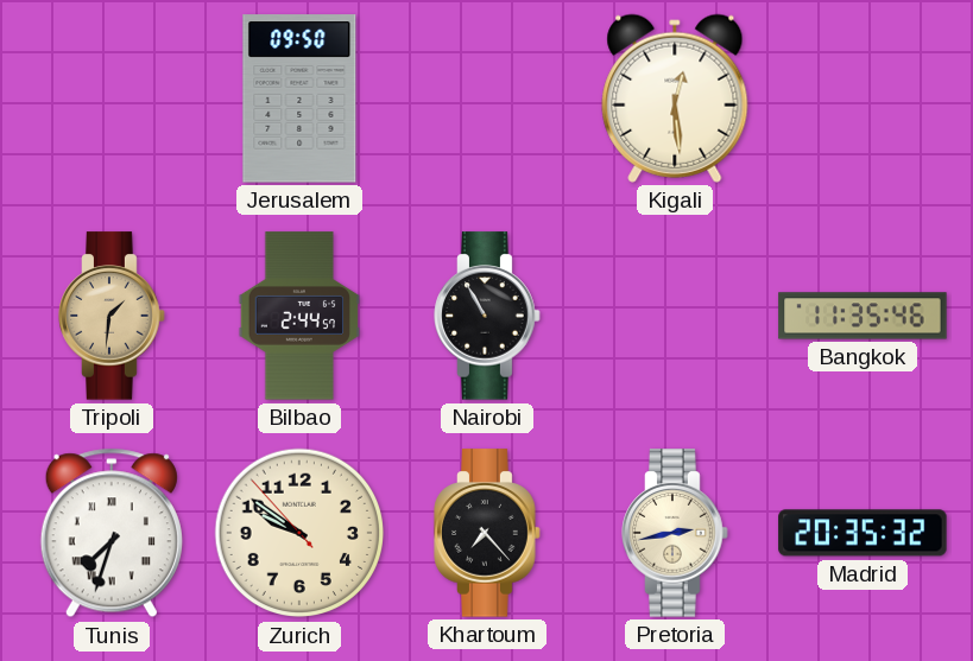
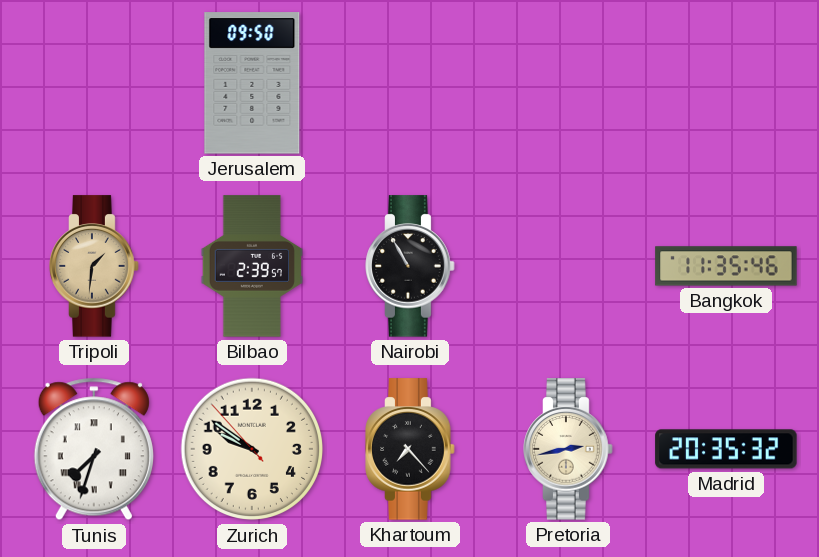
Kigali: 12:29 -> none
Bilbao: 2:44 -> 2:39
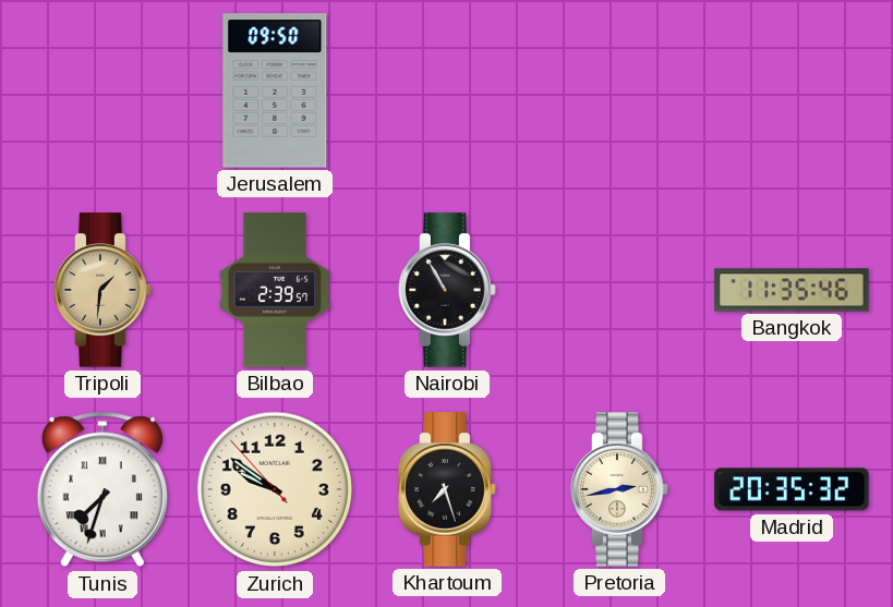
Khartoum: 7:23 -> 7:27
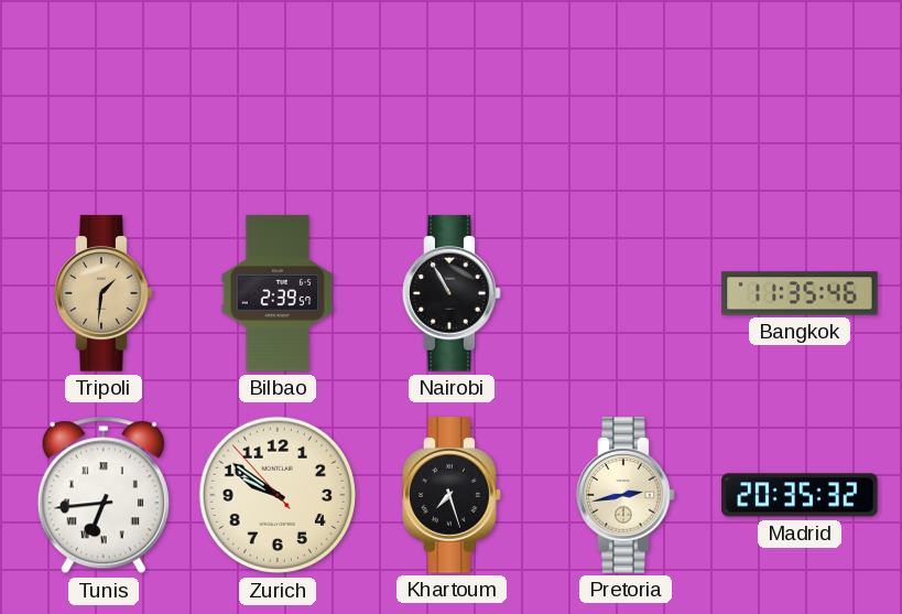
Jerusalem: 09:50 -> none
Tunis: 7:33 -> 6:44
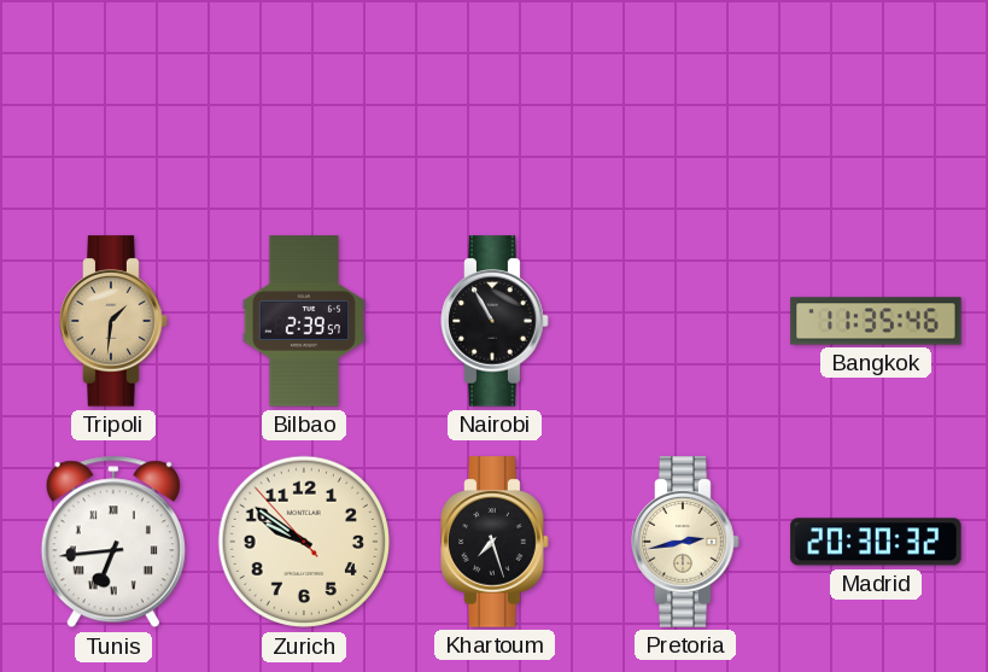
Madrid: 20:35 -> 20:30
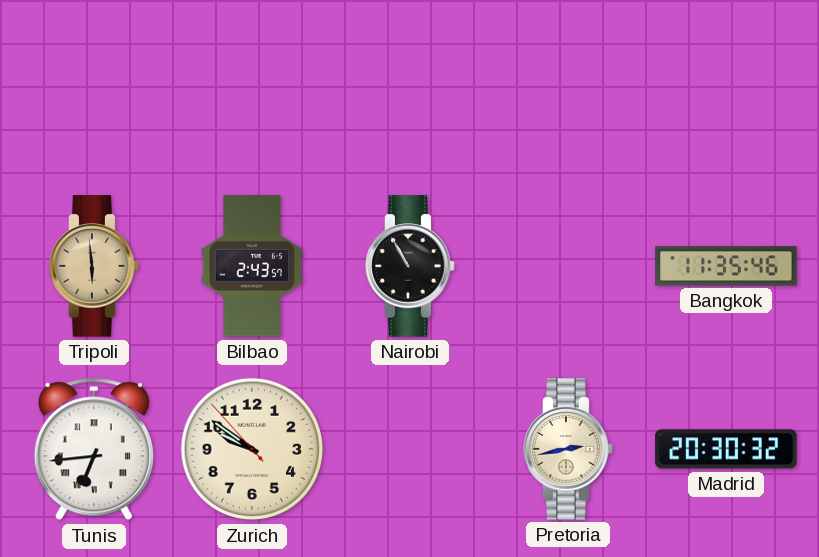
Tripoli: 1:31 -> 5:59
Bilbao: 2:39 -> 2:43
Khartoum: 7:27 -> none
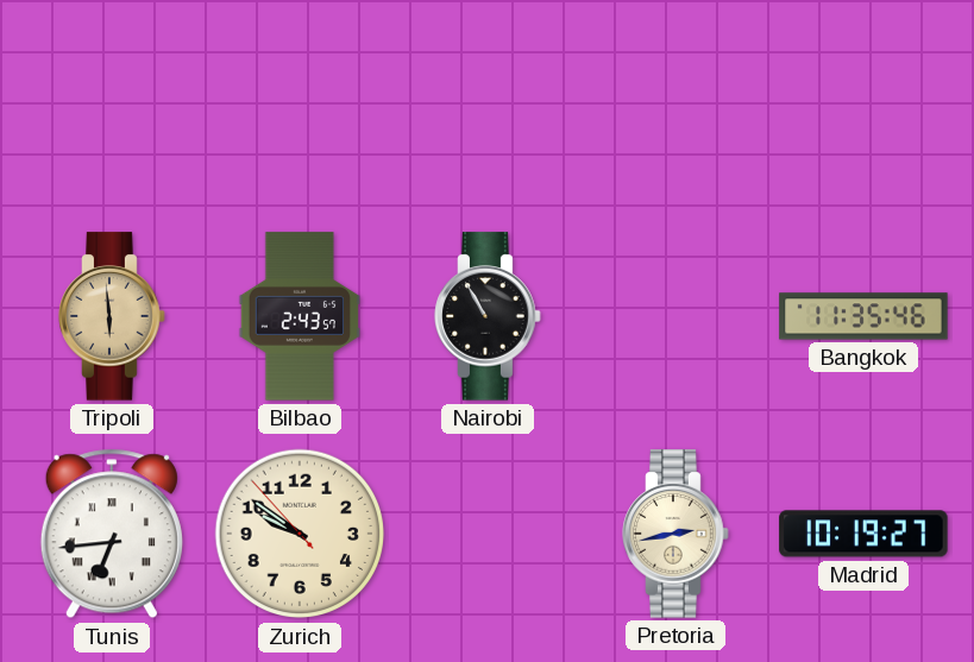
Madrid: 20:30 -> 10:19
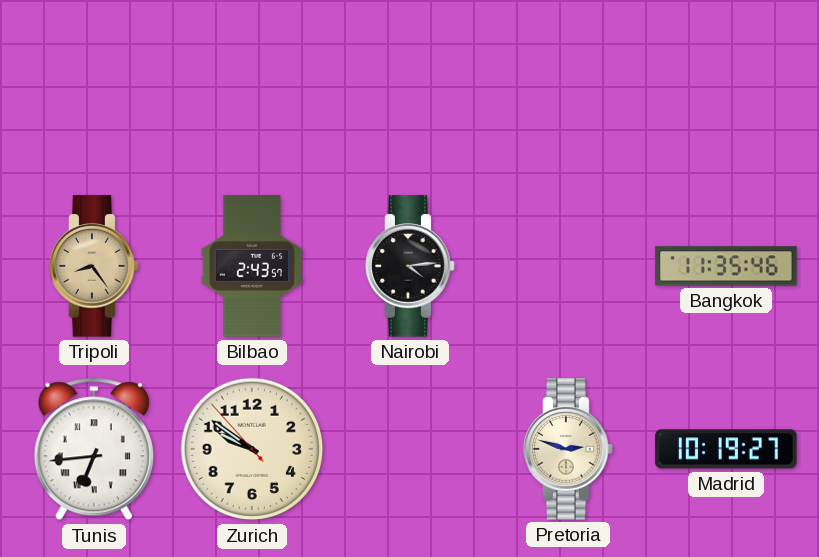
Tripoli: 5:59 -> 8:24
Nairobi: 10:55 -> 4:14
Pretoria: 2:43 -> 2:48
